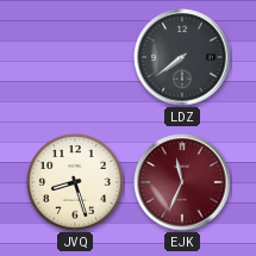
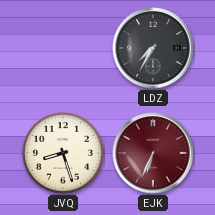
LDZ: 7:39 -> 7:35
EJK: 11:34 -> 6:34
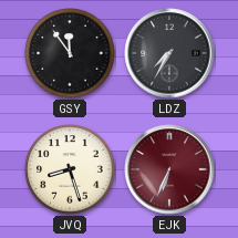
GSY: none -> 11:54
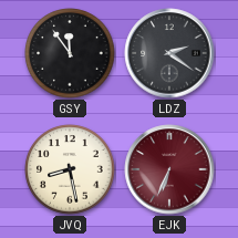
LDZ: 7:35 -> 2:21
JVQ: 8:27 -> 8:28
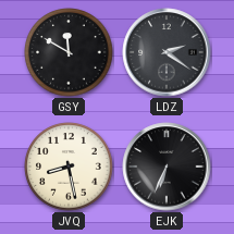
GSY: 11:54 -> 11:50
EJK dial: burgundy -> black
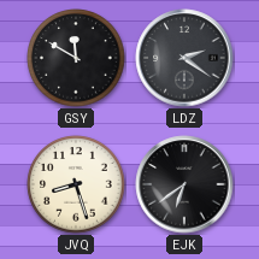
JVQ: 8:28 -> 8:27
EJK: 6:34 -> 6:39
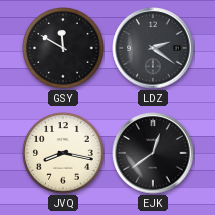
JVQ: 8:27 -> 8:17
EJK: 6:39 -> 12:39
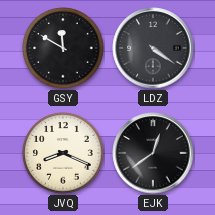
LDZ: 2:21 -> 4:21
JVQ: 8:17 -> 8:19
